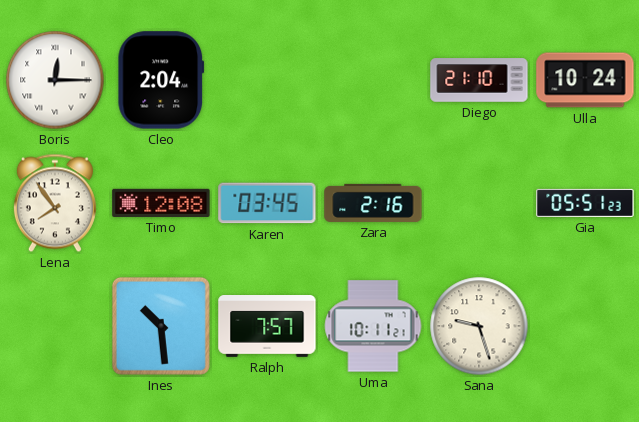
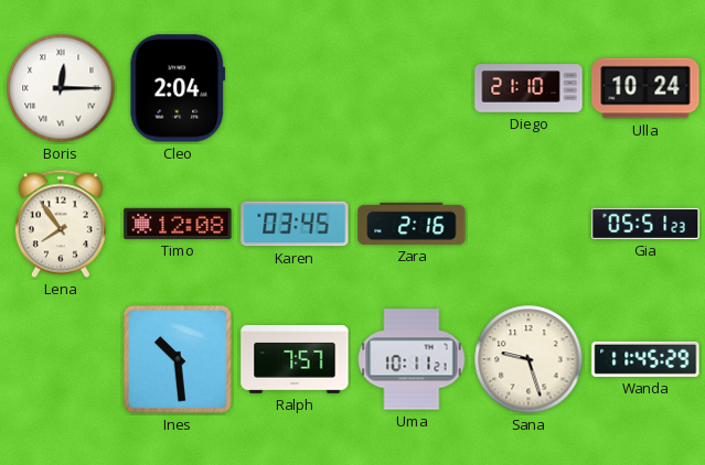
Wanda: none -> 11:45
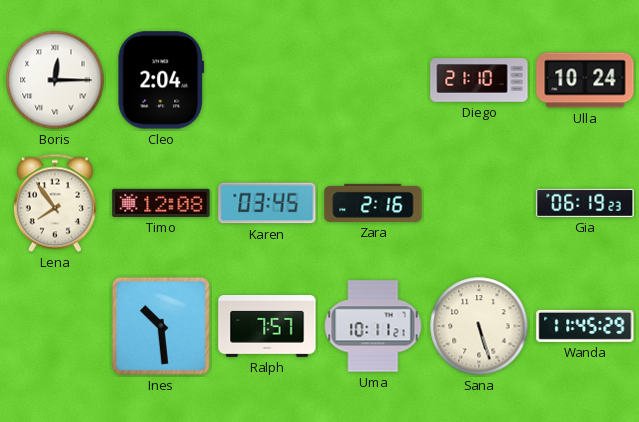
Gia: 05:51 -> 06:19
Sana: 9:27 -> 5:27
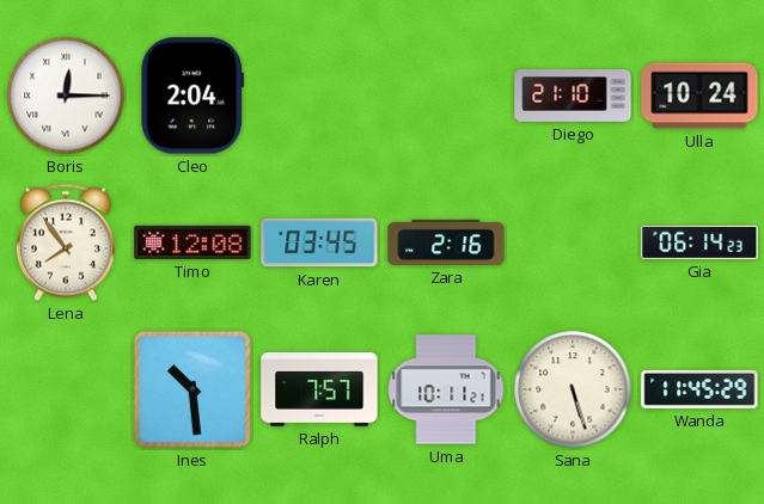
Gia: 06:19 -> 06:14
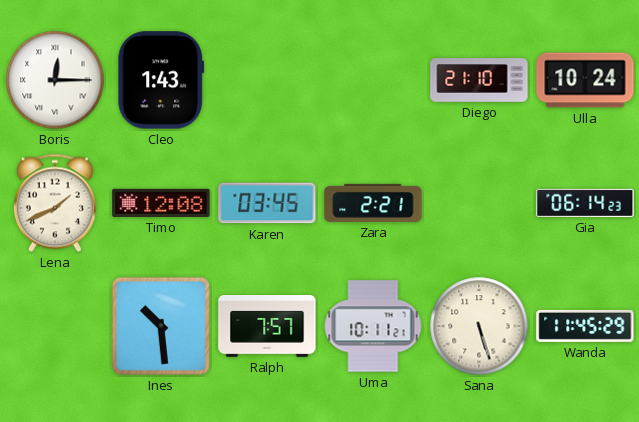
Cleo: 2:04 -> 1:43
Lena: 7:54 -> 1:41
Zara: 2:16 -> 2:21
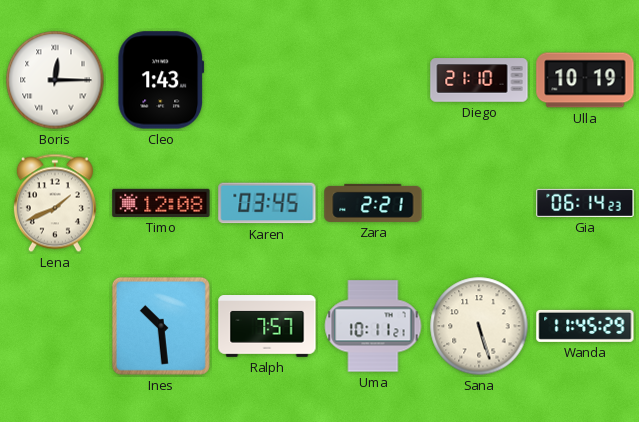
Ulla: 10:24 -> 10:19
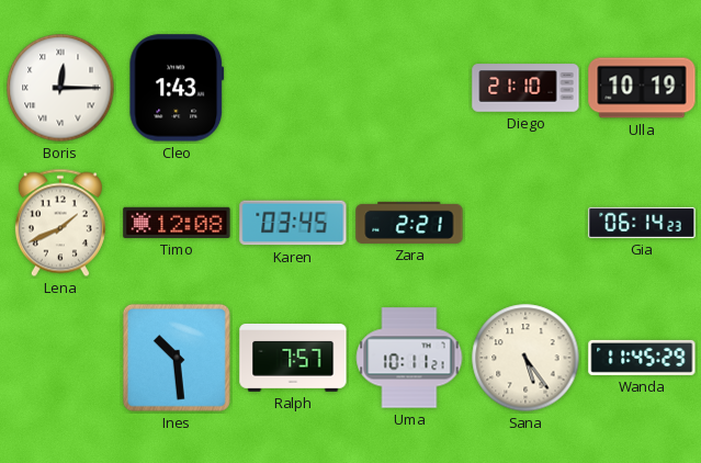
Sana: 5:27 -> 5:24
